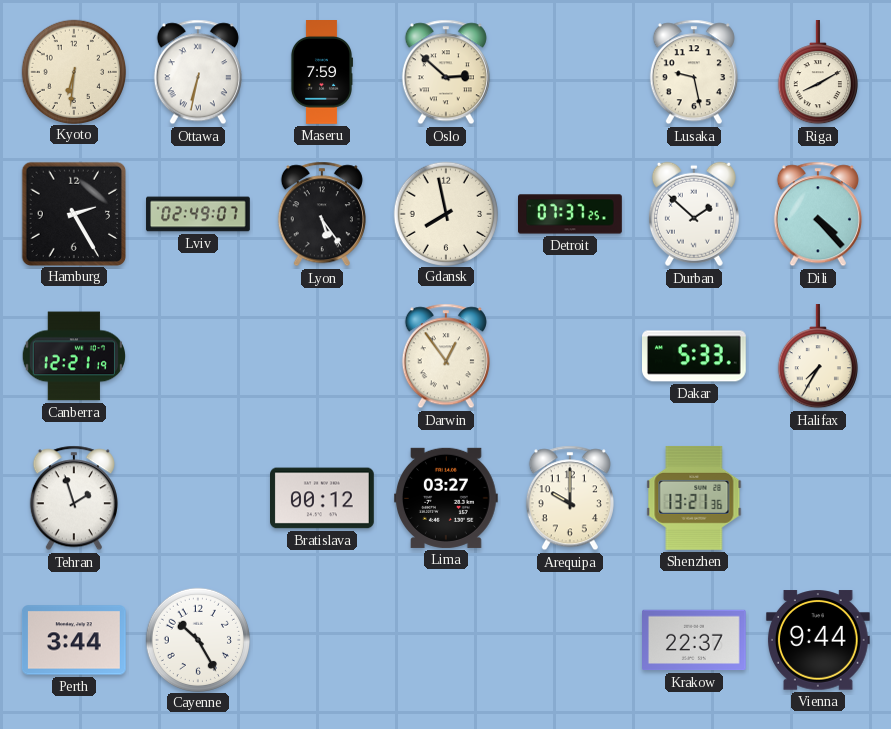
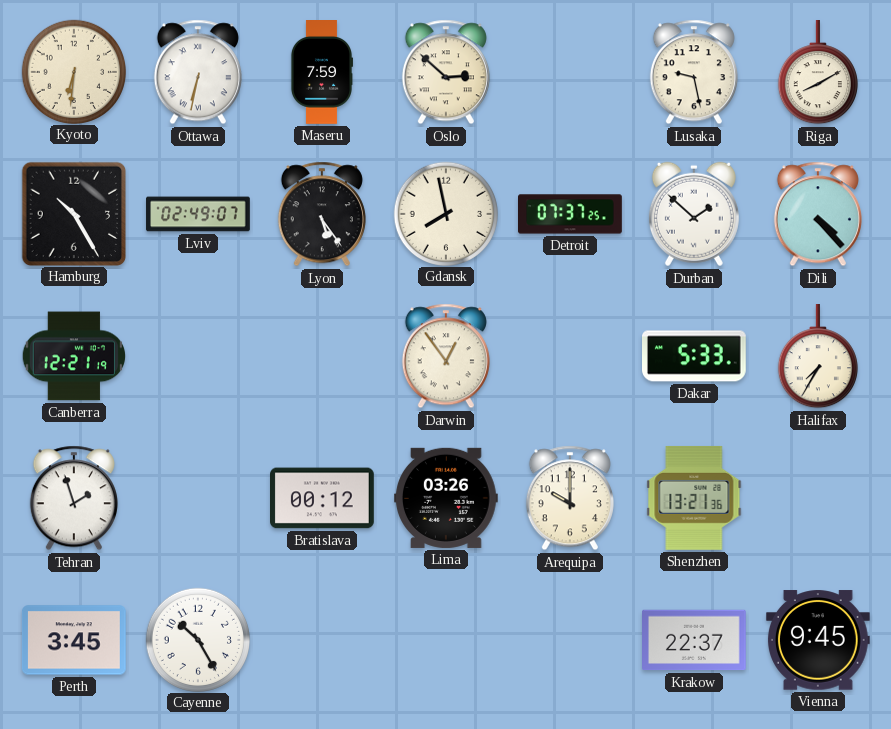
Hamburg: 2:25 -> 10:25
Lima: 03:27 -> 03:26
Perth: 3:44 -> 3:45
Vienna: 9:44 -> 9:45
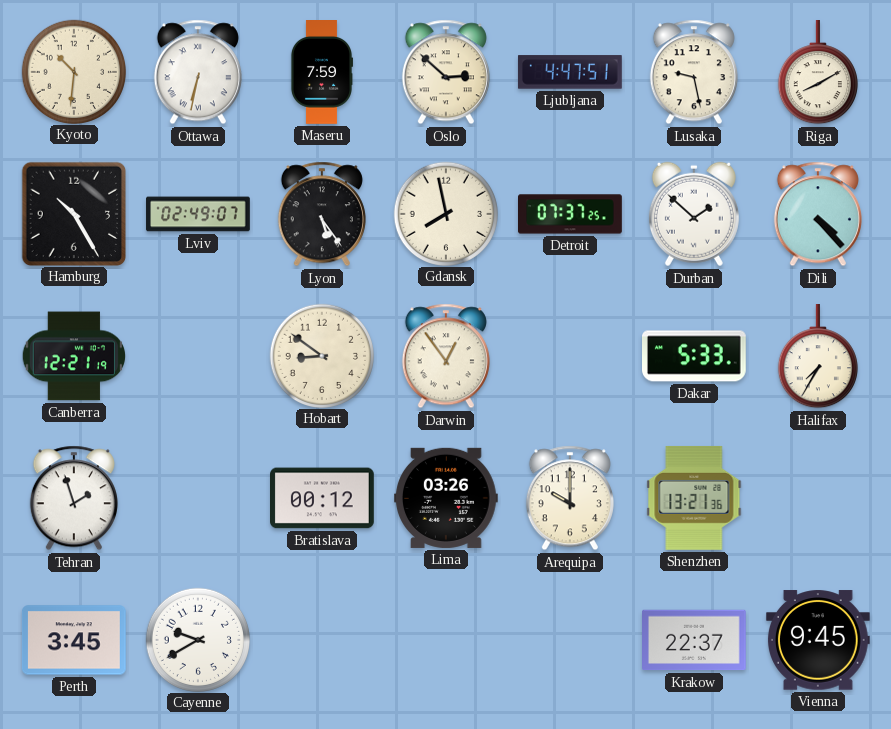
Kyoto: 6:31 -> 10:31
Ljubljana: none -> 4:47
Hobart: none -> 8:51
Cayenne: 10:25 -> 9:40
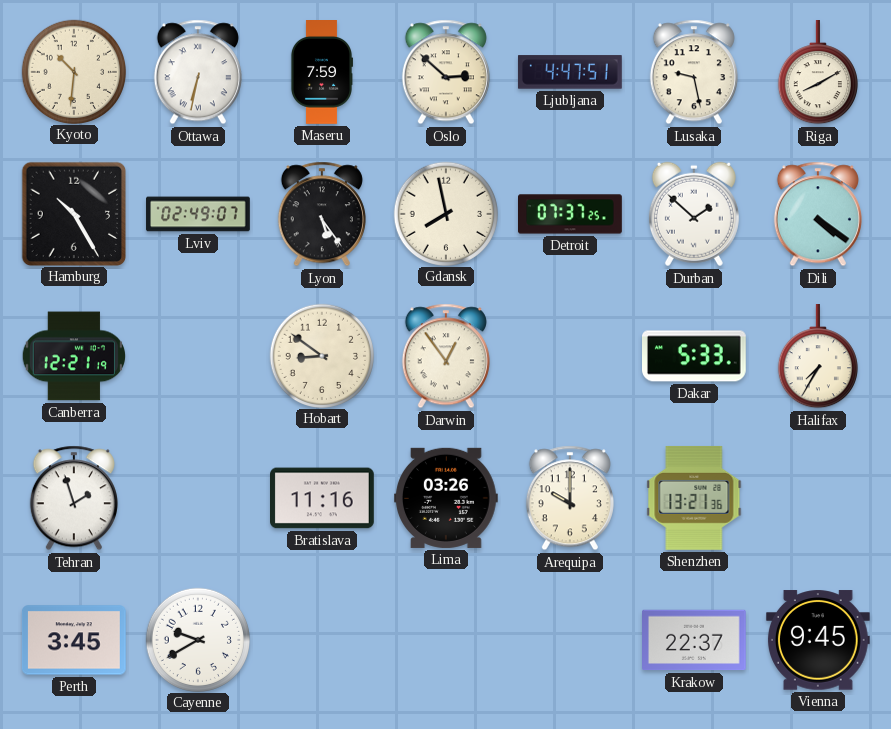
Dili: 4:23 -> 4:21
Bratislava: 00:12 -> 11:16
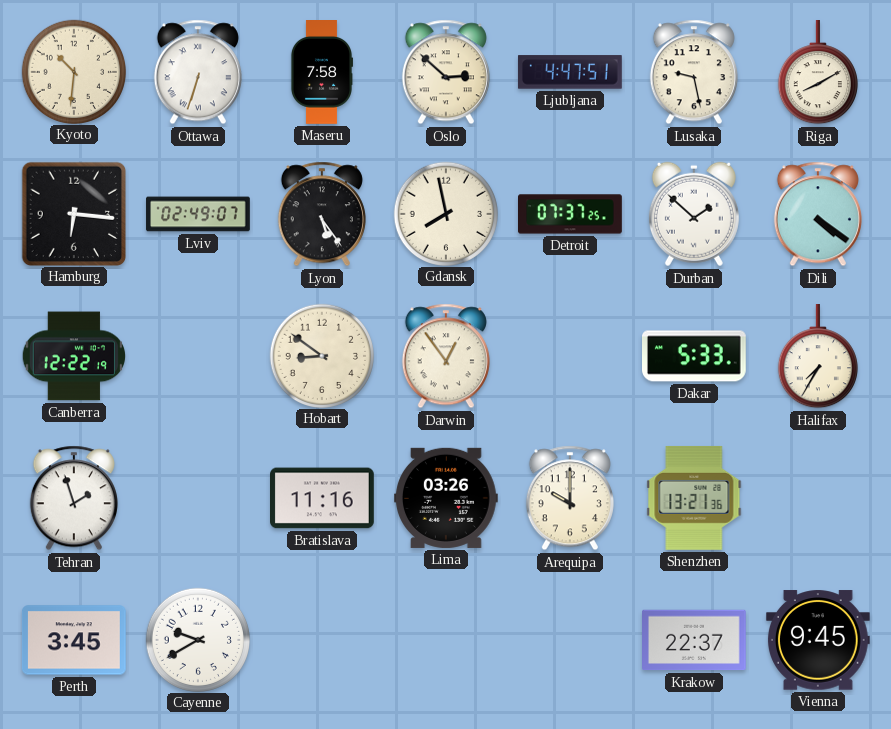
Ottawa: 6:32 -> 6:33
Maseru: 7:59 -> 7:58
Hamburg: 10:25 -> 6:16
Canberra: 12:21 -> 12:22
